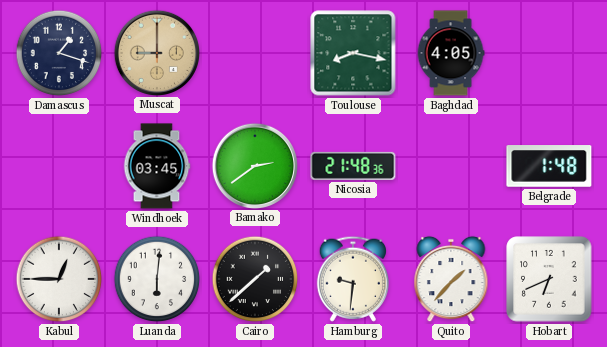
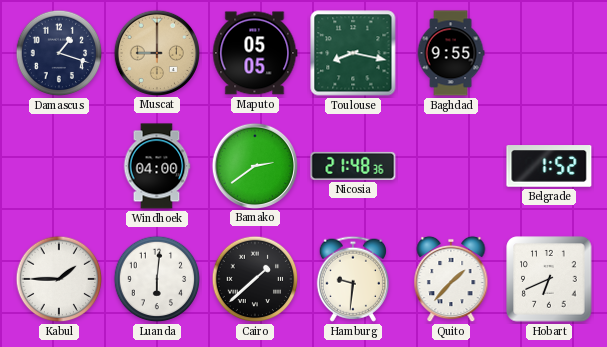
Maputo: none -> 05:05
Baghdad: 4:05 -> 9:55
Windhoek: 03:45 -> 04:00
Belgrade: 1:48 -> 1:52
Kabul: 12:45 -> 1:45
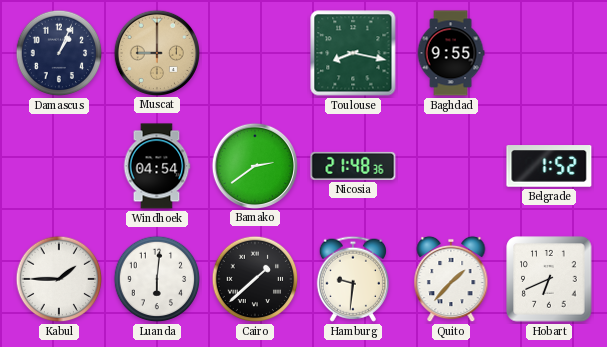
Damascus: 1:18 -> 1:04
Maputo: 05:05 -> none
Windhoek: 04:00 -> 04:54
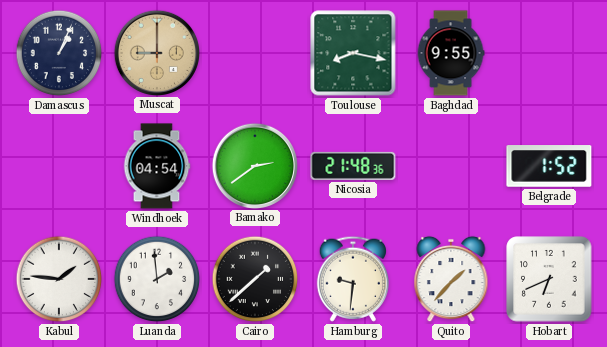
Kabul: 1:45 -> 1:46
Luanda: 6:01 -> 1:59
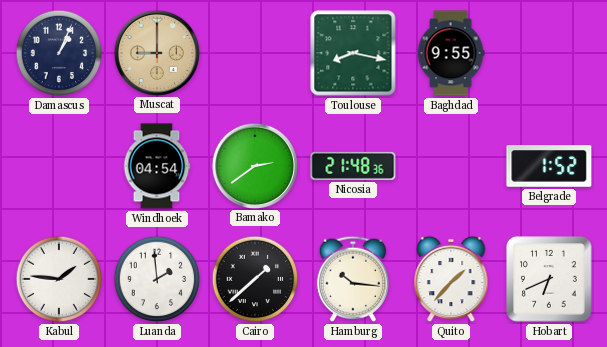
Hamburg: 9:31 -> 10:16
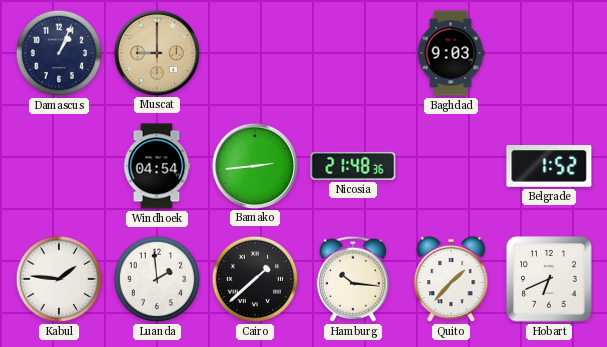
Toulouse: 8:17 -> none
Baghdad: 9:55 -> 9:03
Bamako: 2:39 -> 2:44
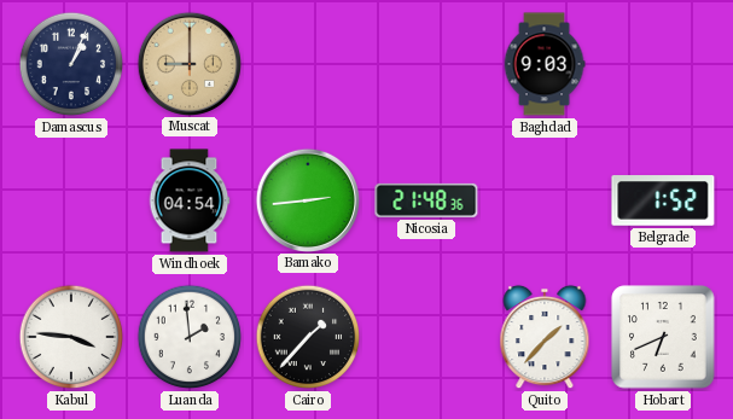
Kabul: 1:46 -> 3:46
Cairo: 1:38 -> 1:37
Hamburg: 10:16 -> none
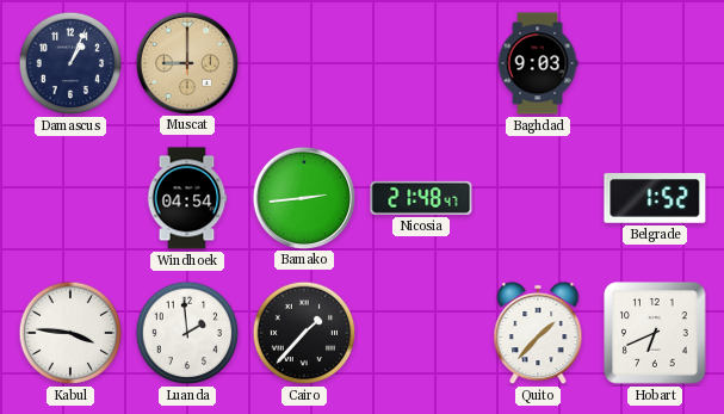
Nicosia: 21:48:36 -> 21:48:47
